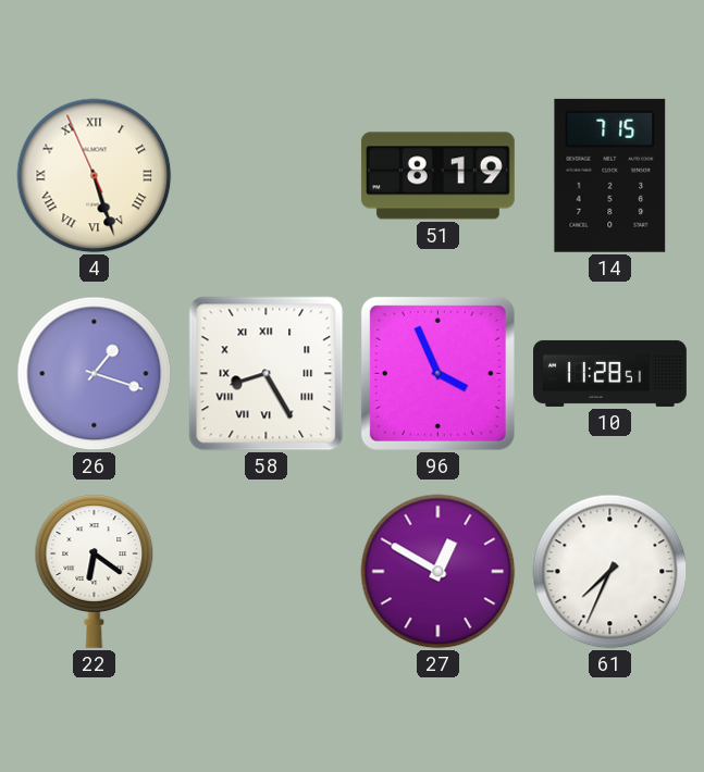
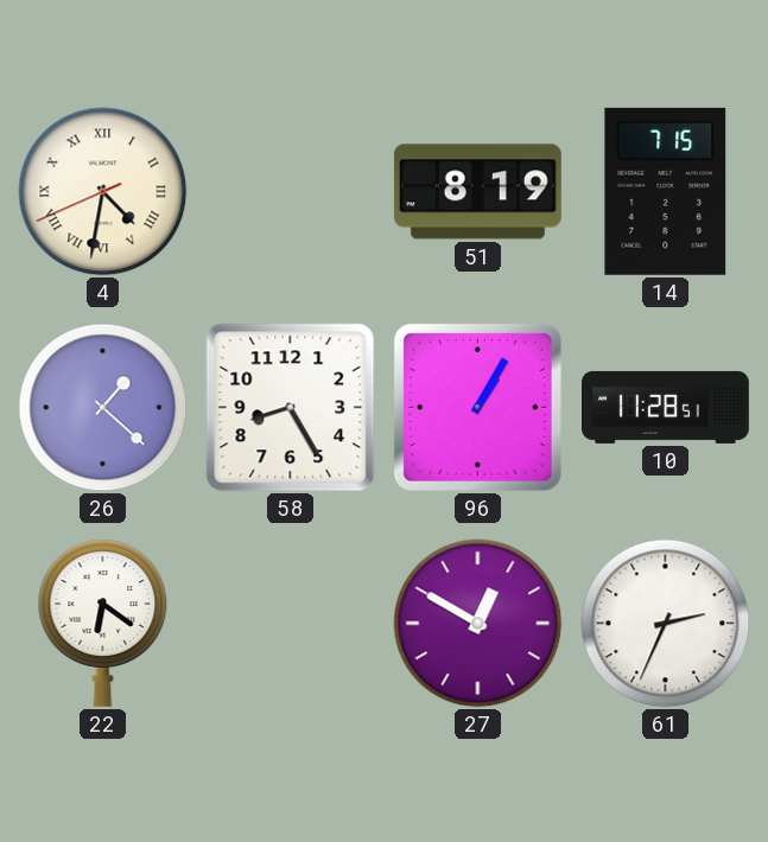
4: 5:26 -> 4:31
26: 1:18 -> 1:22
58 numerals: Roman -> Arabic
96: 3:56 -> 1:05
61: 7:34 -> 2:34
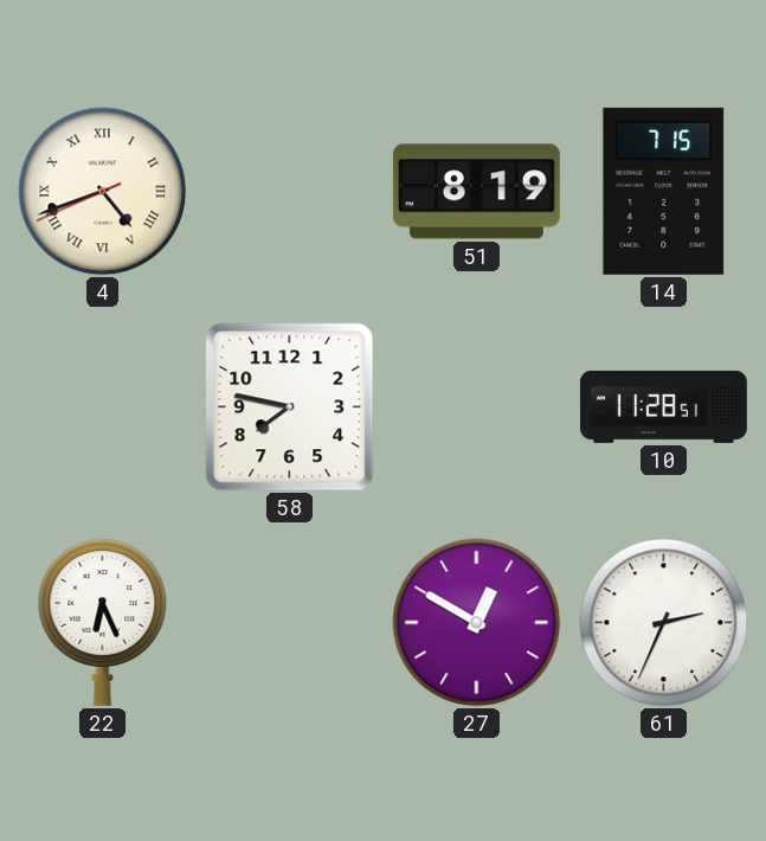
4: 4:31 -> 4:41
26: 1:22 -> none
58: 8:25 -> 7:47
96: 1:05 -> none
22: 6:21 -> 6:26
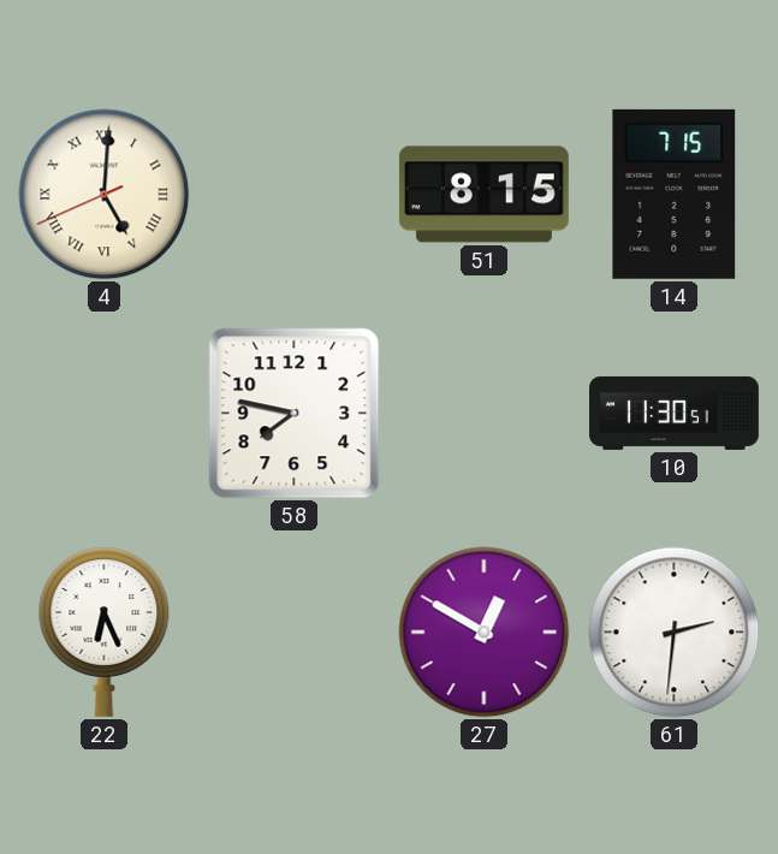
4: 4:41 -> 5:00
51: 8:19 -> 8:15
10: 11:28 -> 11:30
61: 2:34 -> 2:31
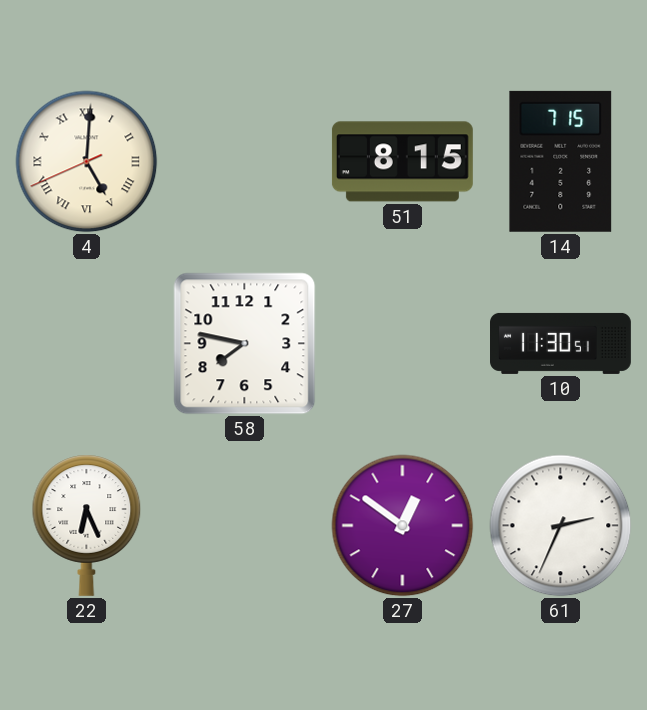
27: 12:50 -> 12:51
61: 2:31 -> 2:34
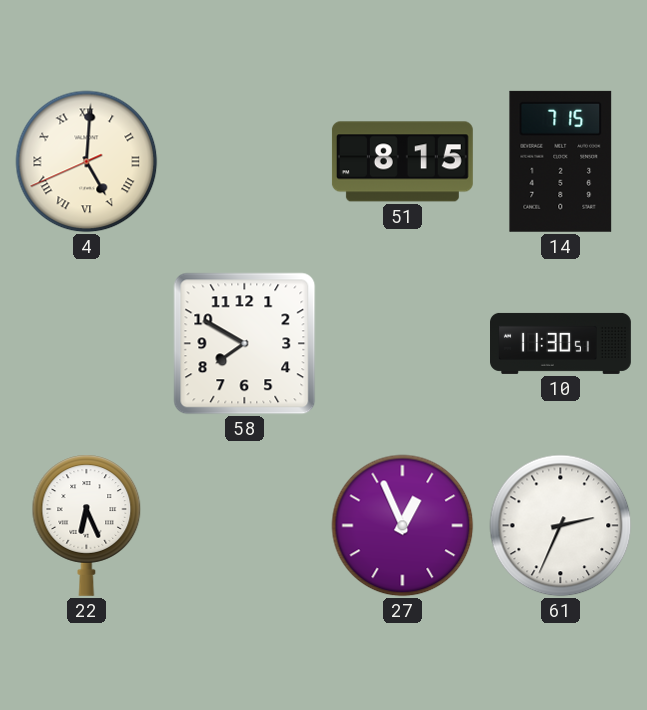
58: 7:47 -> 7:50
27: 12:51 -> 12:56
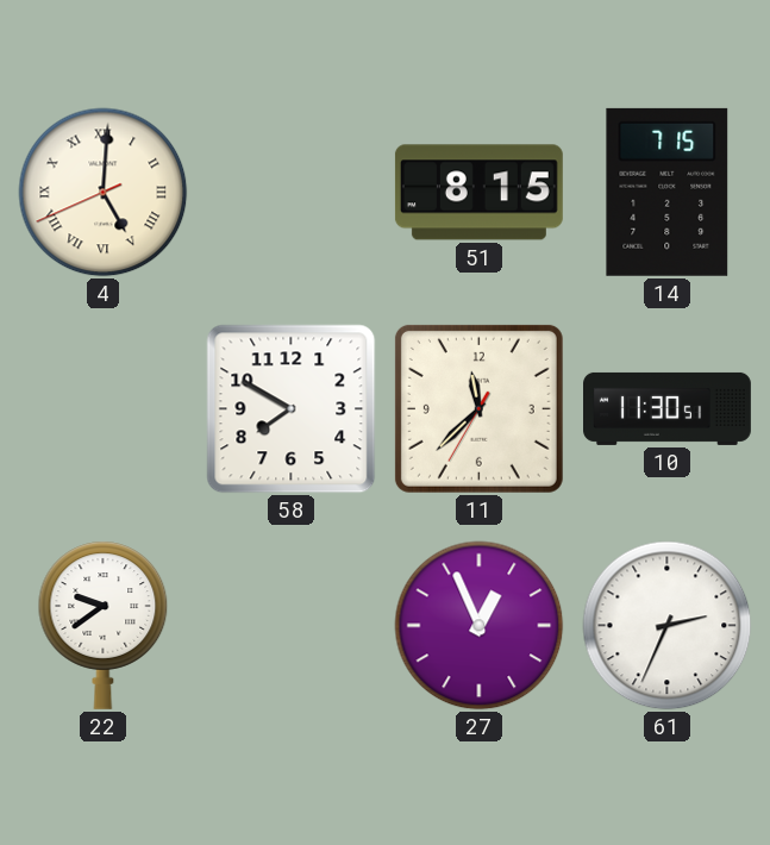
11: none -> 11:37
22: 6:26 -> 9:39
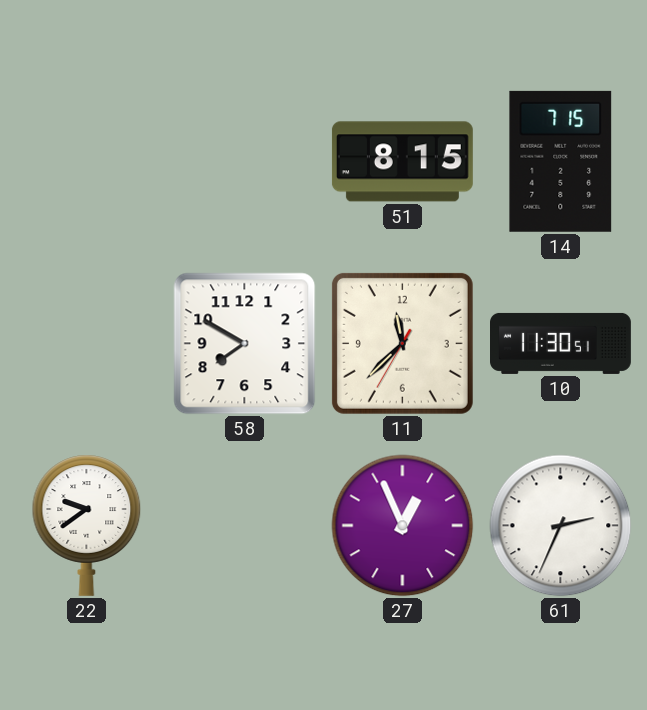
4: 5:00 -> none
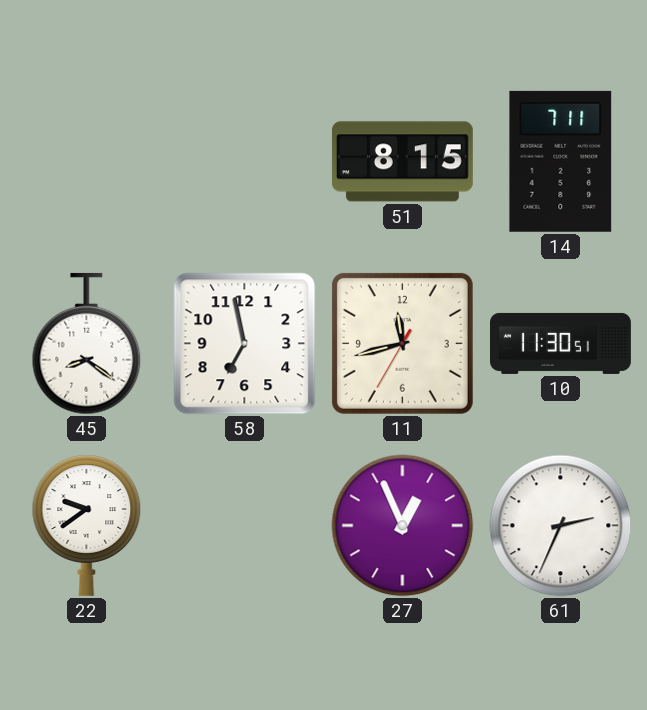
14: 7:15 -> 7:11
45: none -> 8:21
58: 7:50 -> 6:58
11: 11:37 -> 11:42
